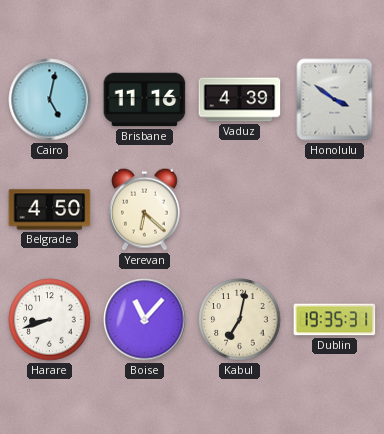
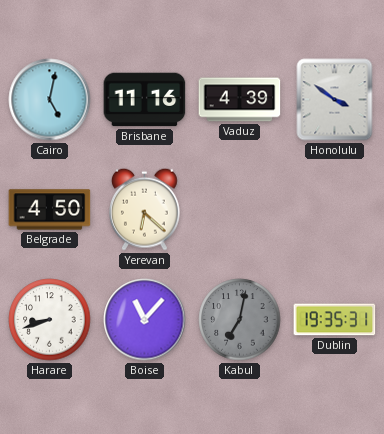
Kabul dial: cream -> grey
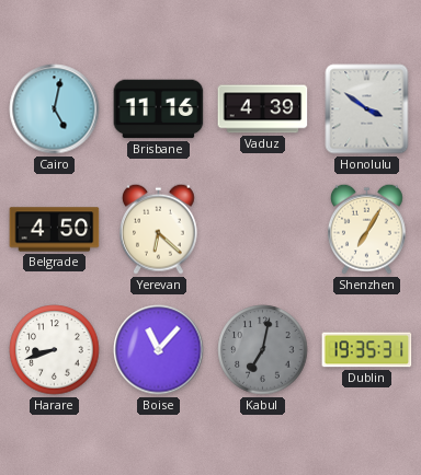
Shenzhen: none -> 7:05
